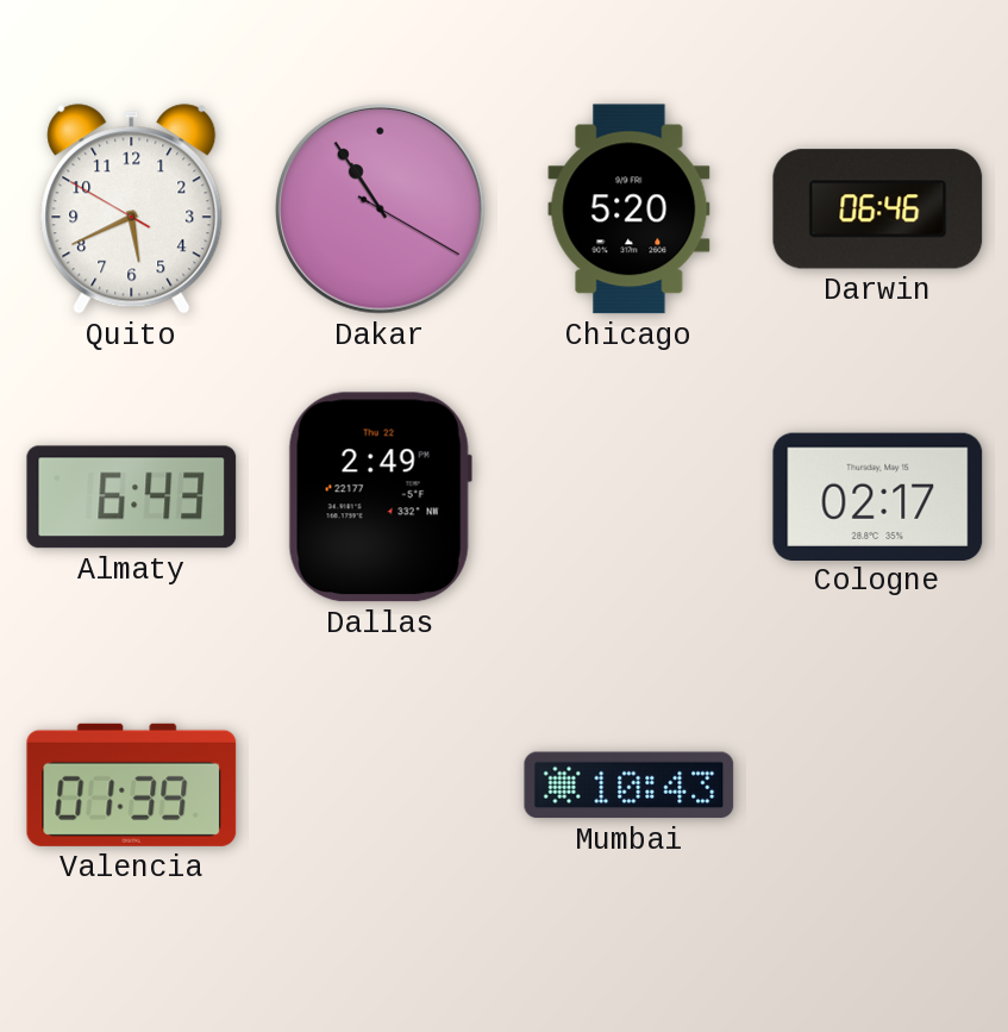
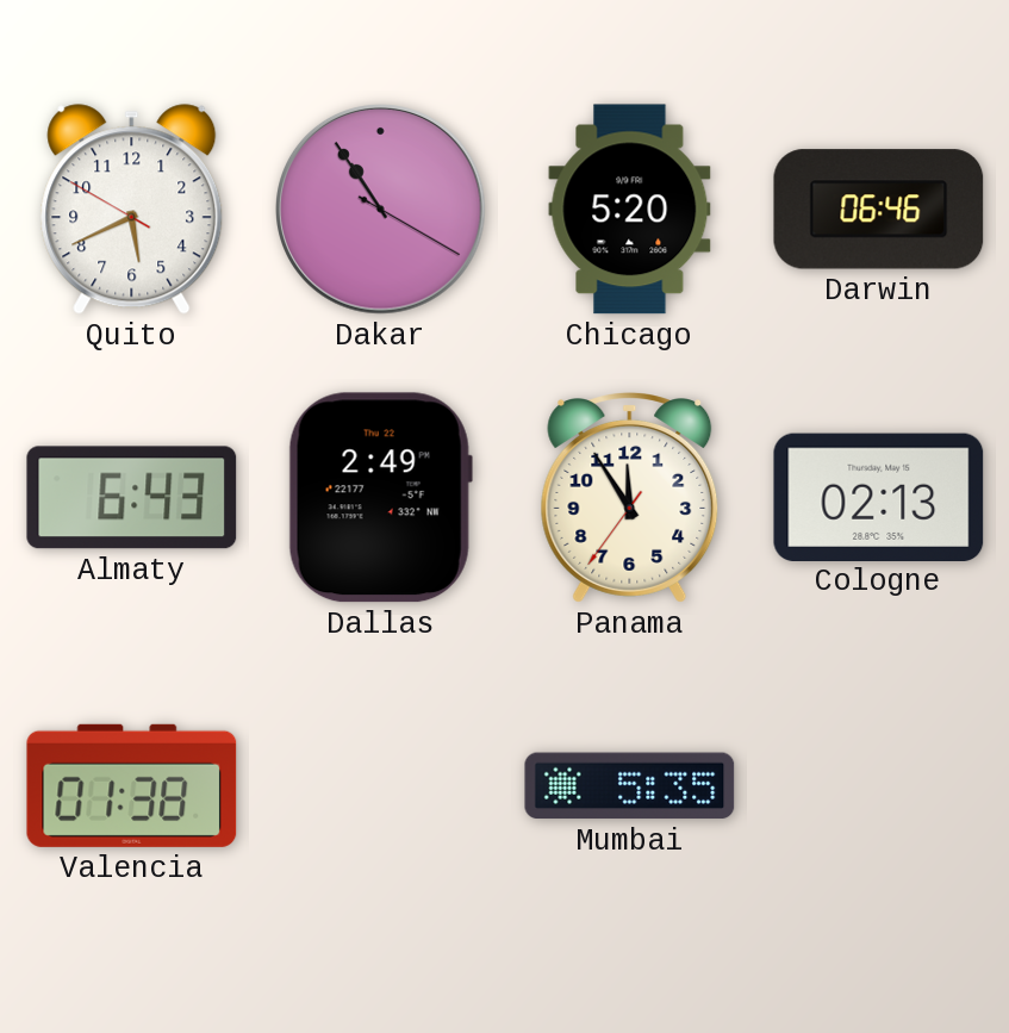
Panama: none -> 11:54
Cologne: 02:17 -> 02:13
Valencia: 01:39 -> 01:38
Mumbai: 10:43 -> 5:35
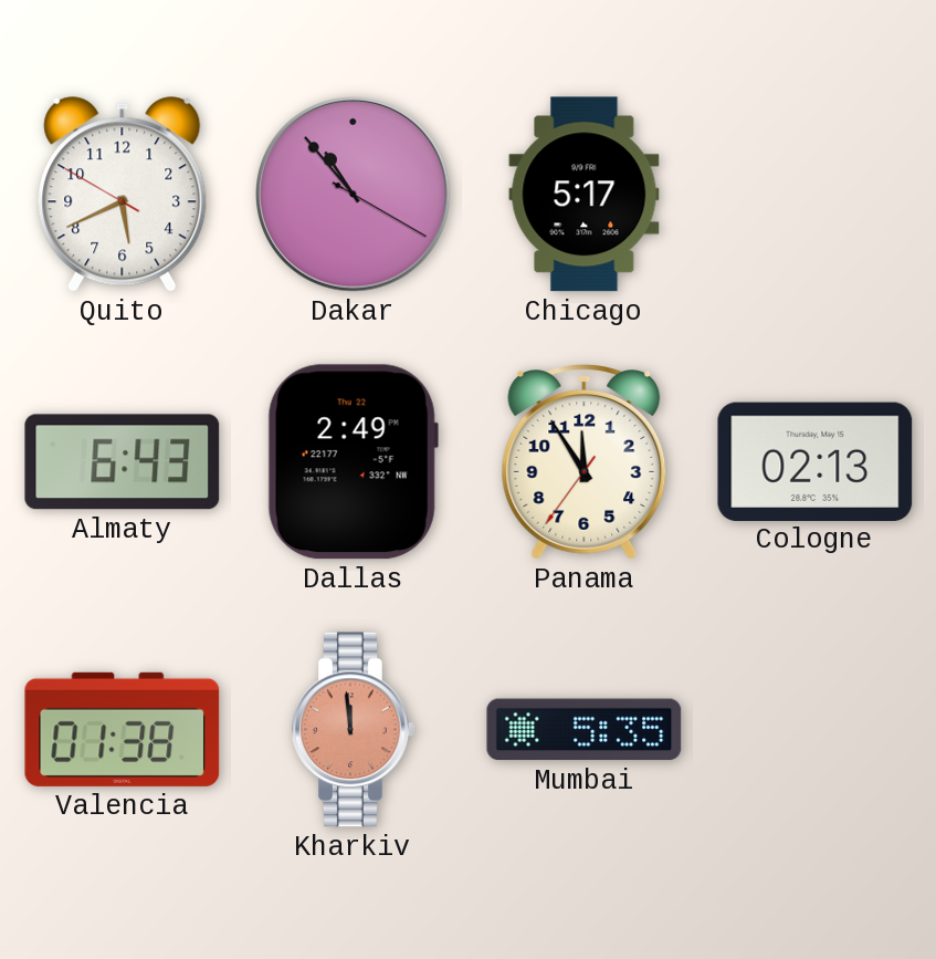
Dakar: 10:54 -> 10:53
Chicago: 5:20 -> 5:17
Darwin: 06:46 -> none
Kharkiv: none -> 11:59
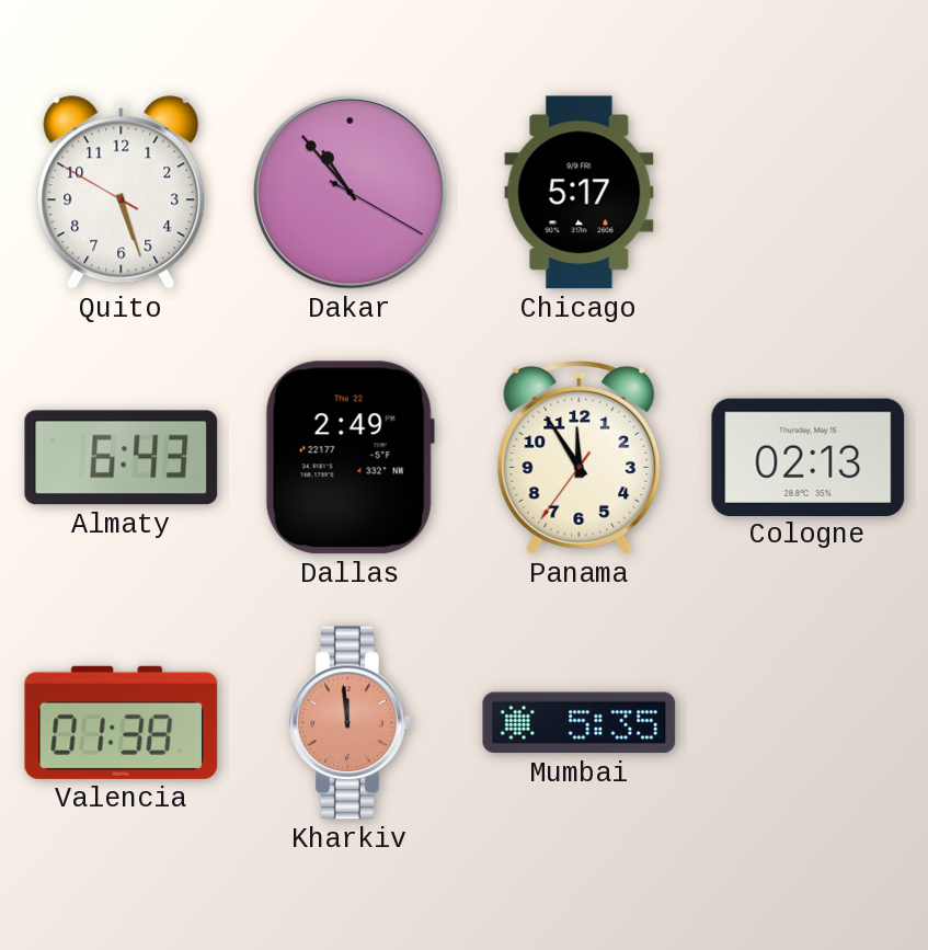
Quito: 5:40 -> 5:26
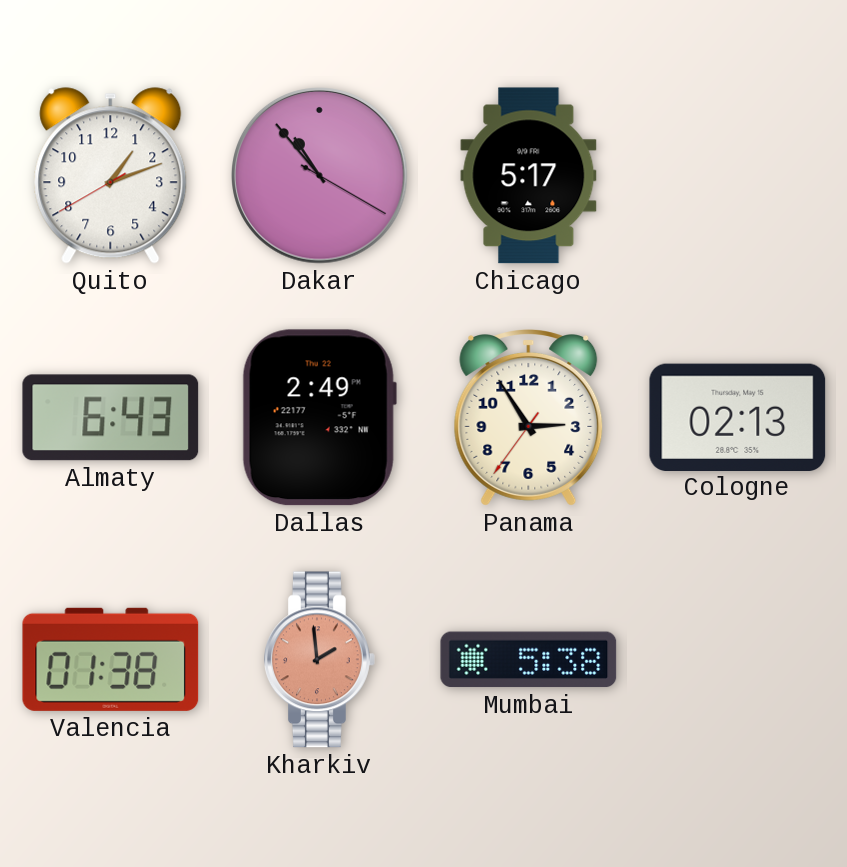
Quito: 5:26 -> 1:11
Panama: 11:54 -> 2:54
Kharkiv: 11:59 -> 1:59
Mumbai: 5:35 -> 5:38
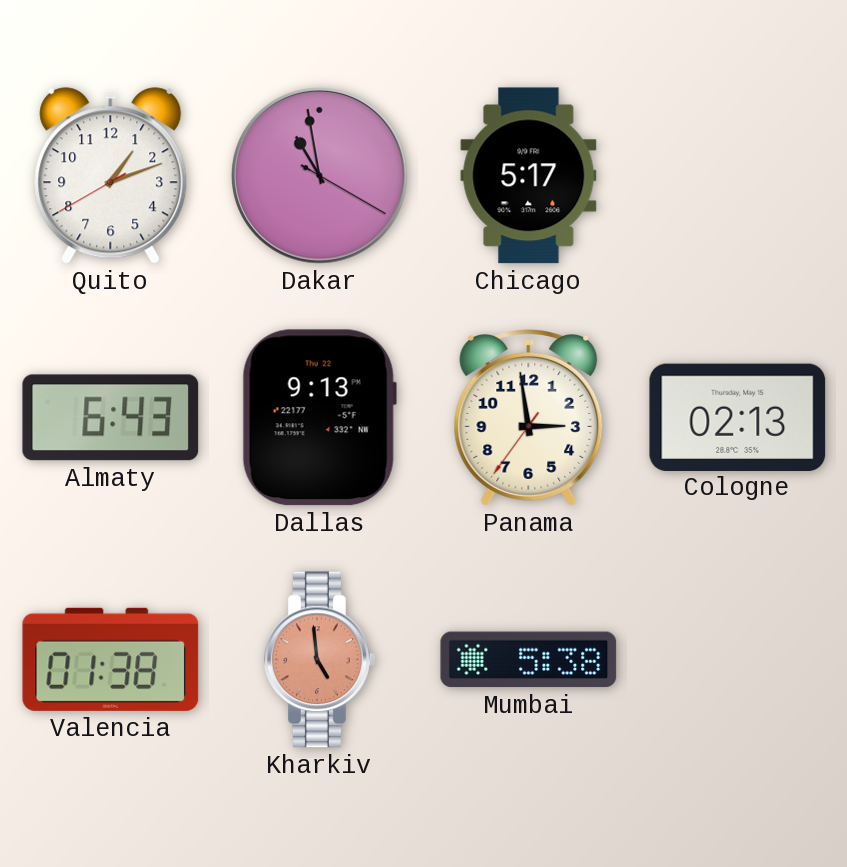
Dakar: 10:53 -> 10:58
Dallas: 2:49 -> 9:13
Panama: 2:54 -> 2:58
Kharkiv: 1:59 -> 4:59
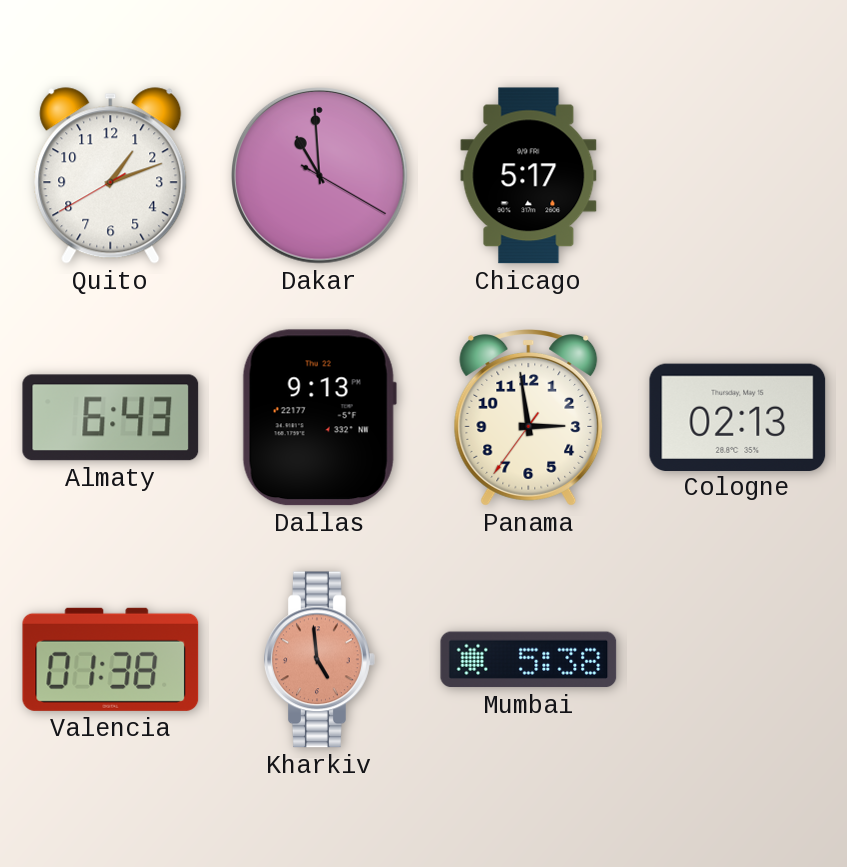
Dakar: 10:58 -> 10:59
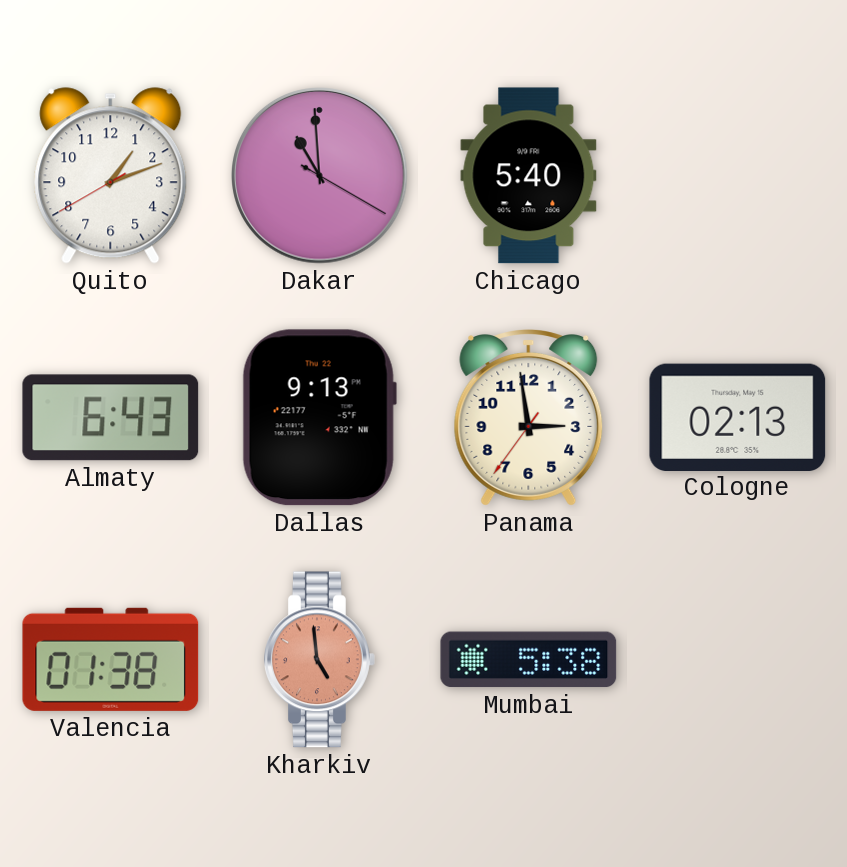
Chicago: 5:17 -> 5:40
